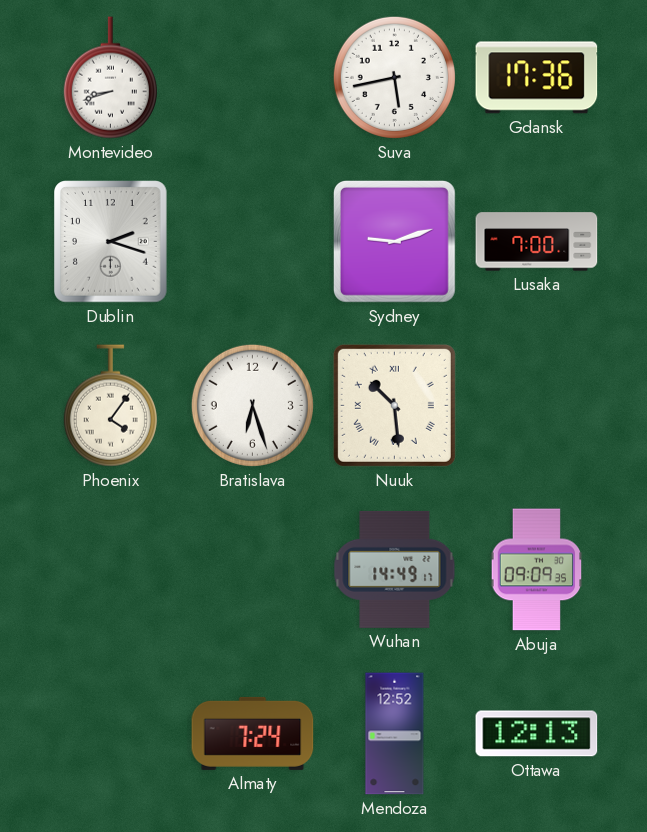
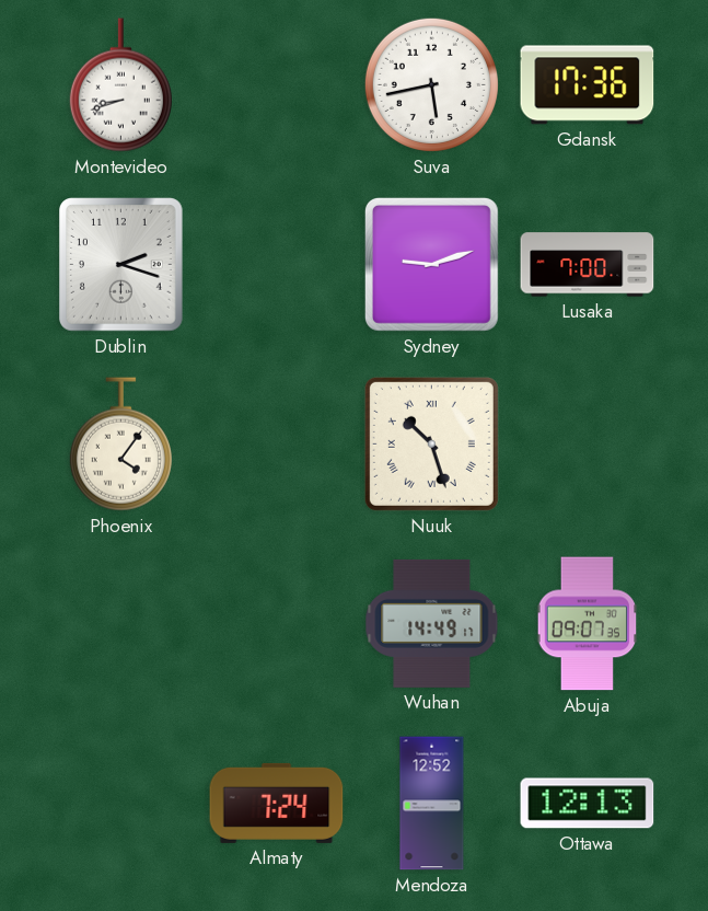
Bratislava: 6:27 -> none
Nuuk: 10:29 -> 10:27
Abuja: 09:09 -> 09:07
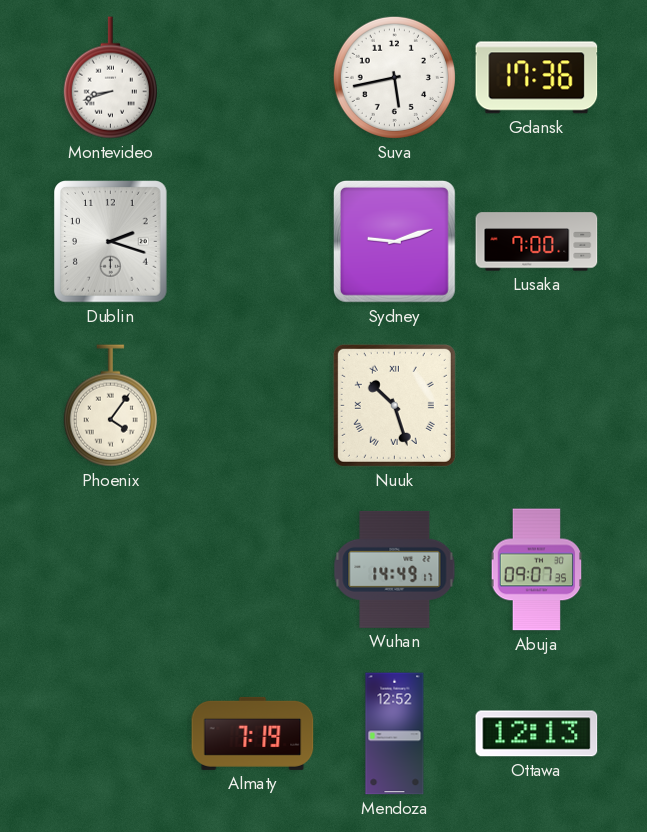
Almaty: 7:24 -> 7:19
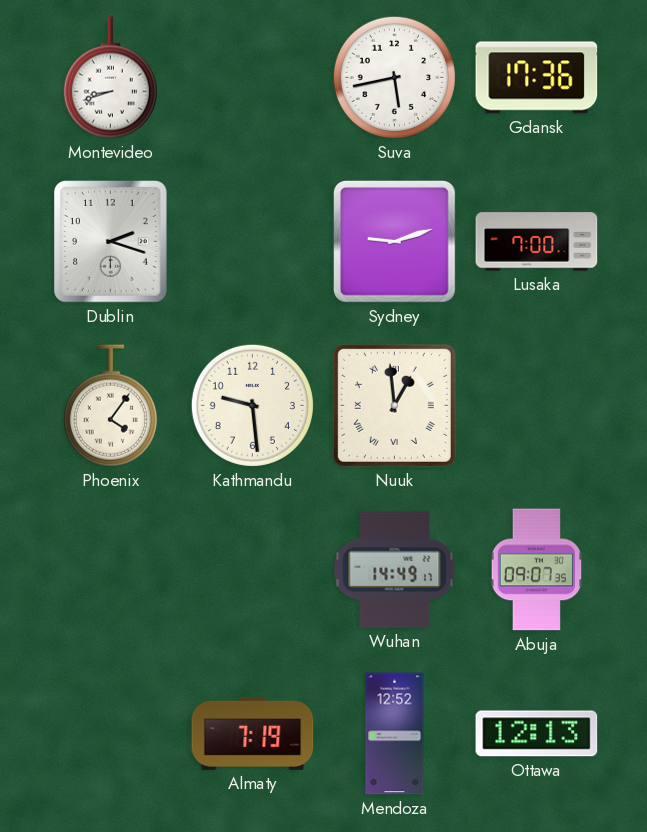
Kathmandu: none -> 9:29
Nuuk: 10:27 -> 12:59
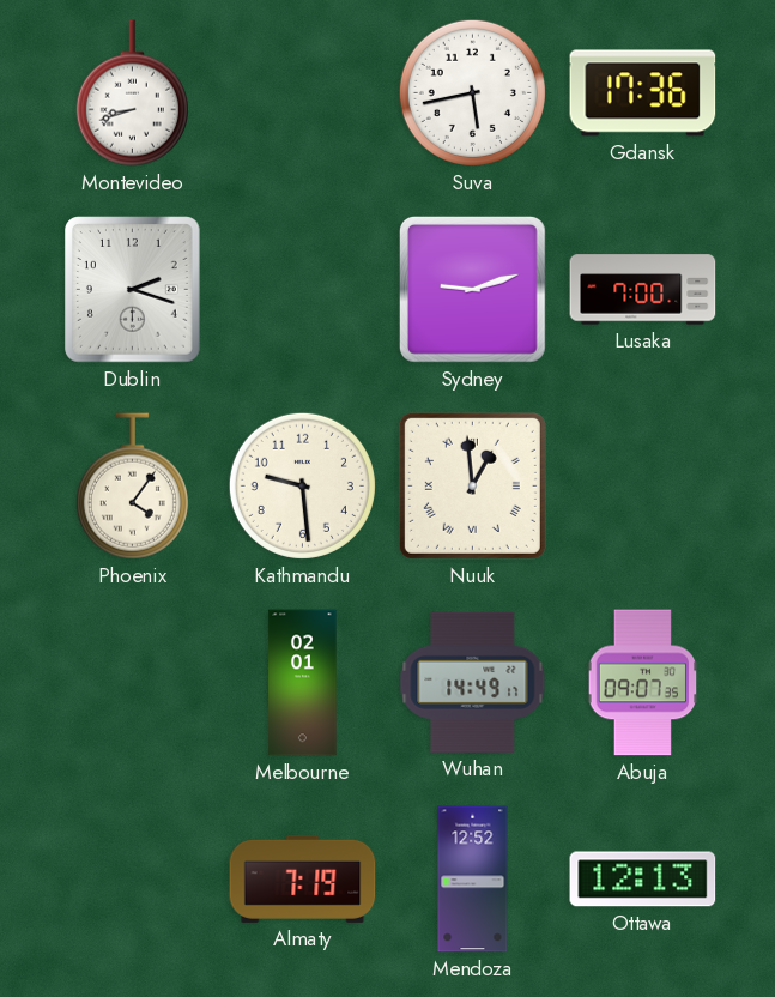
Melbourne: none -> 02:01
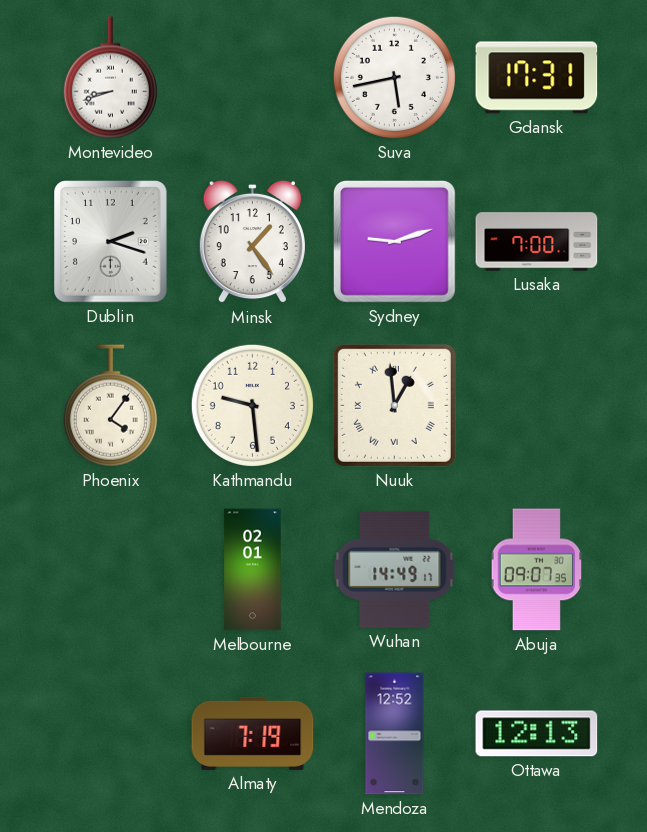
Gdansk: 17:36 -> 17:31
Minsk: none -> 1:24
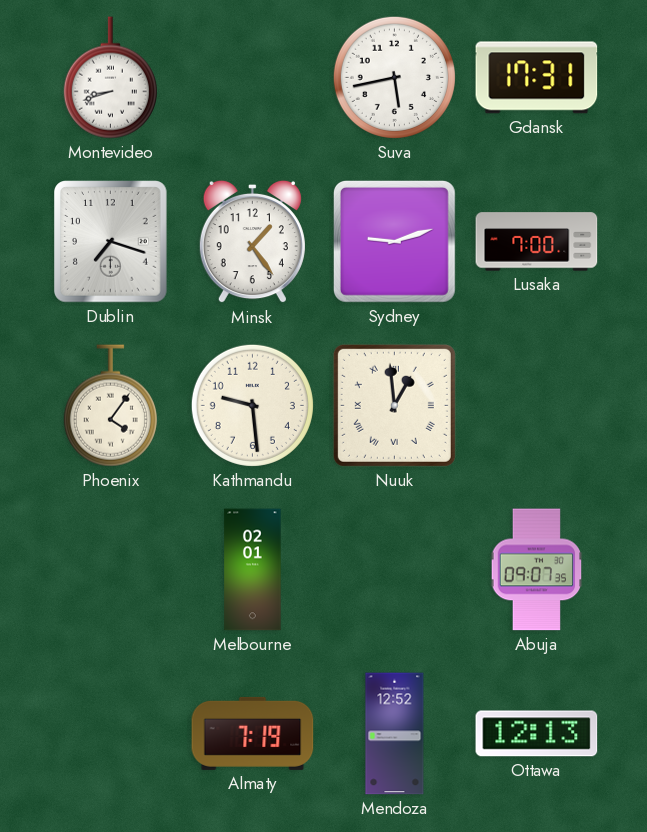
Dublin: 2:18 -> 7:18
Wuhan: 14:49 -> none
